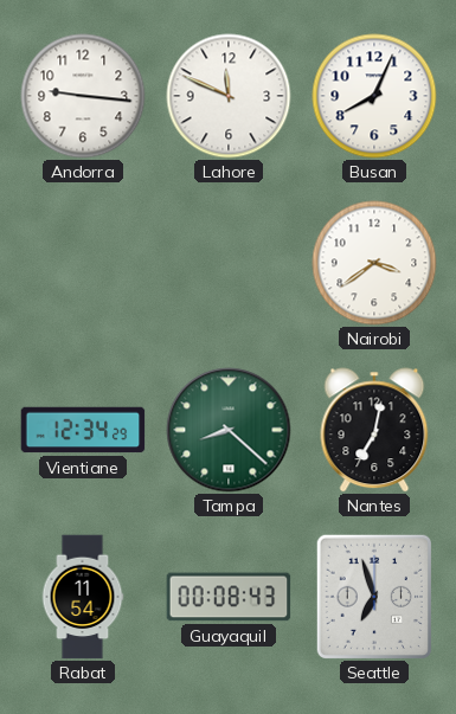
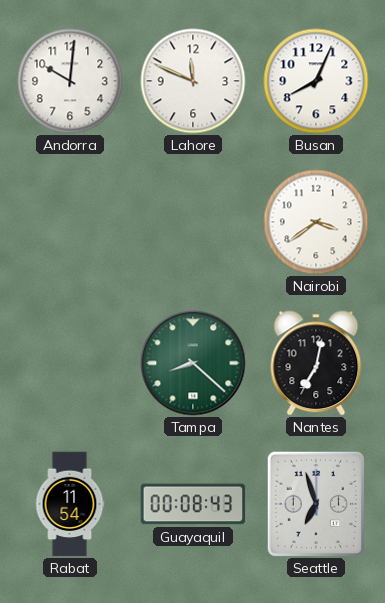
Andorra: 9:16 -> 10:01
Vientiane: 12:34 -> none
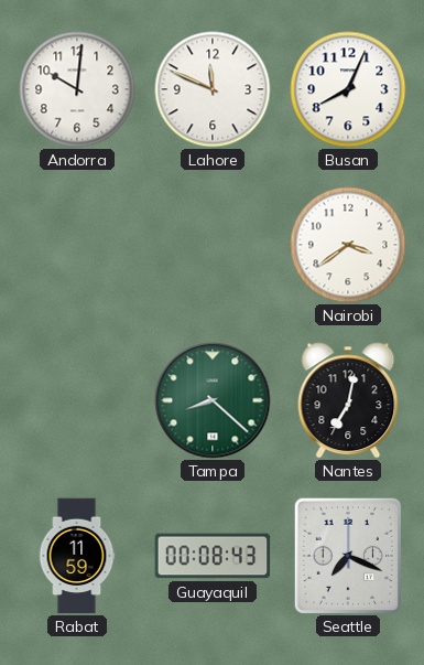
Rabat: 11:54 -> 11:59
Seattle: 6:57 -> 7:19
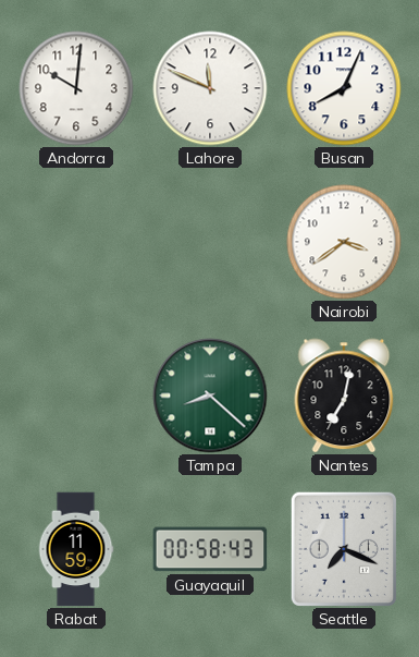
Guayaquil: 00:08 -> 00:58
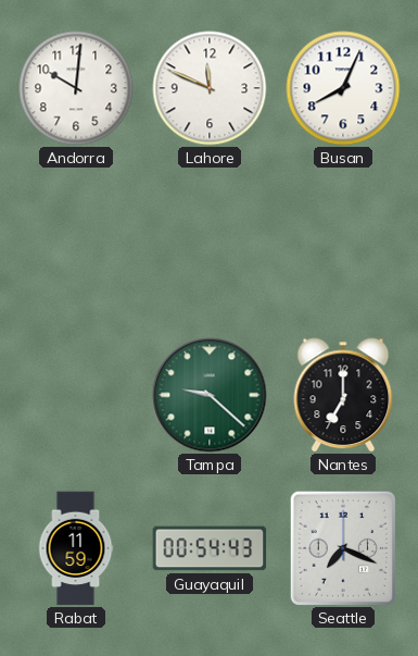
Nairobi: 3:39 -> none
Tampa: 8:22 -> 9:22
Nantes: 7:02 -> 7:00
Guayaquil: 00:58 -> 00:54
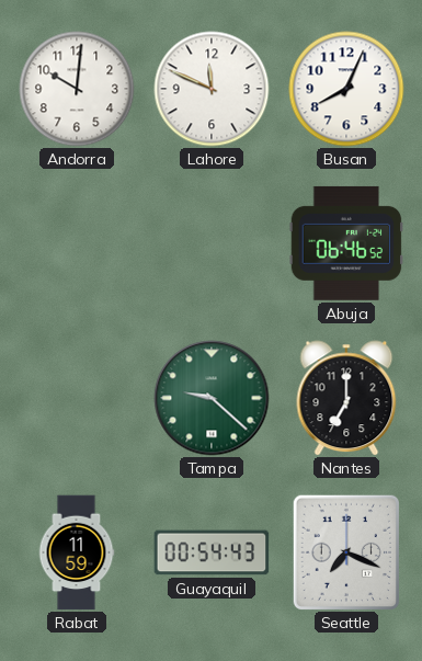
Abuja: none -> 06:46
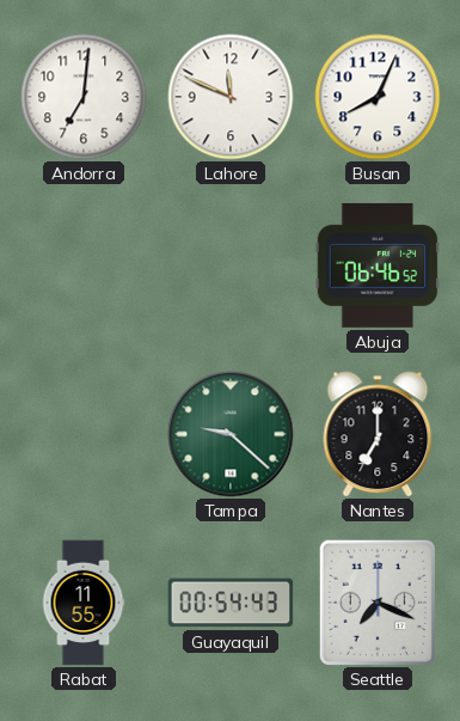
Andorra: 10:01 -> 7:01
Rabat: 11:59 -> 11:55
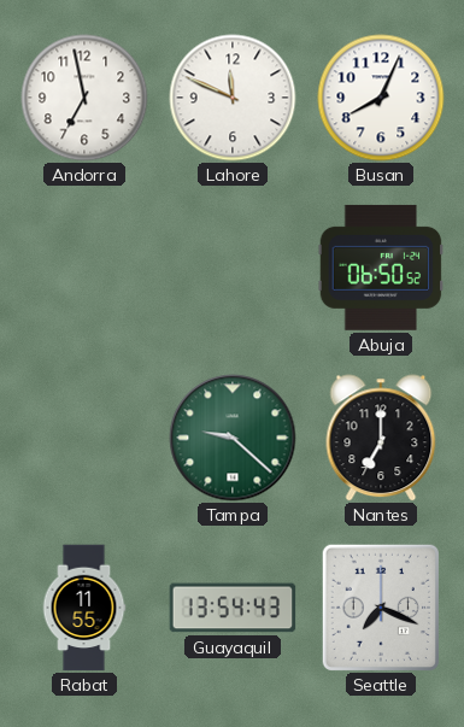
Andorra: 7:01 -> 6:58
Abuja: 06:46 -> 06:50
Guayaquil: 00:54 -> 13:54
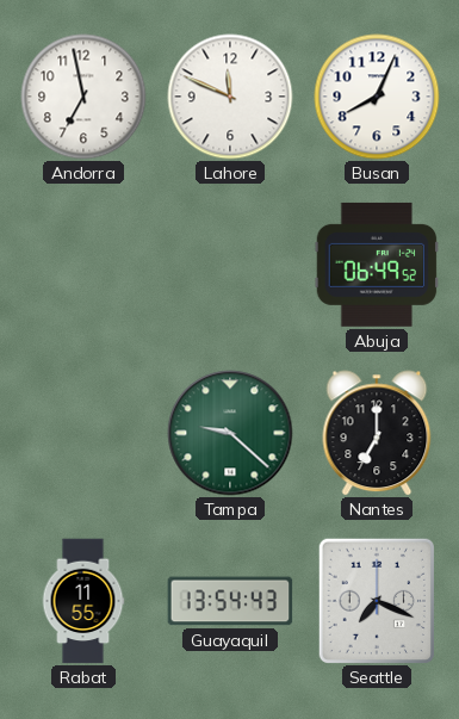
Abuja: 06:50 -> 06:49
